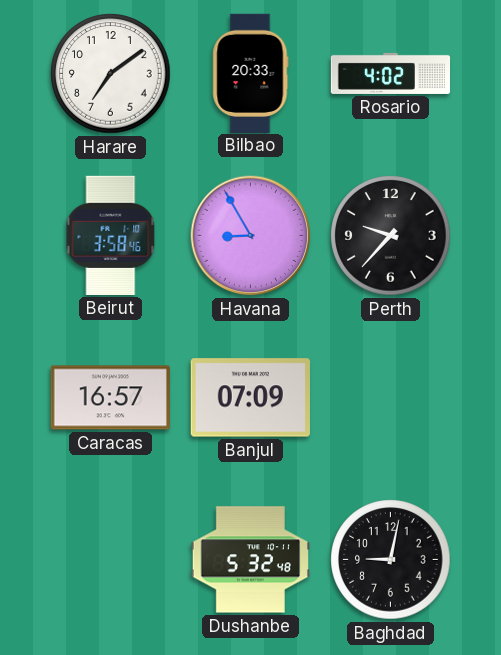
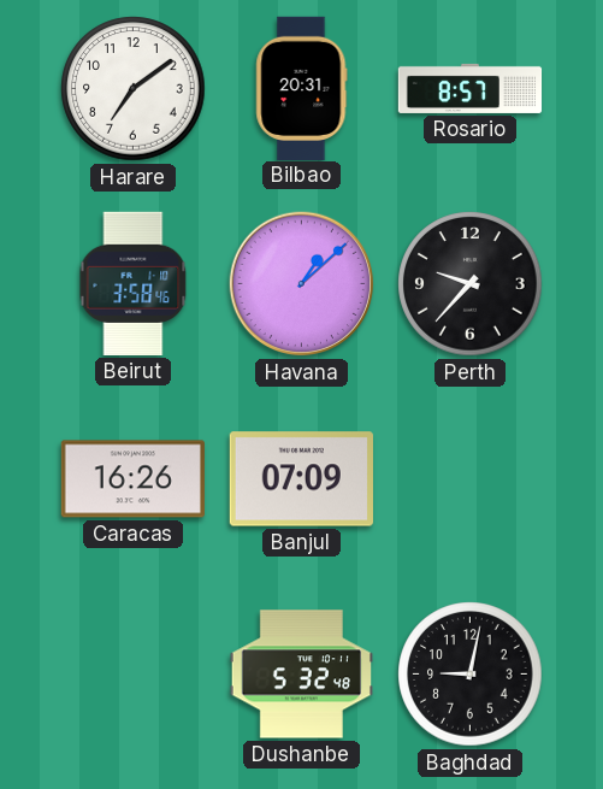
Bilbao: 20:33 -> 20:31
Rosario: 4:02 -> 8:57
Havana: 8:55 -> 1:08
Caracas: 16:57 -> 16:26
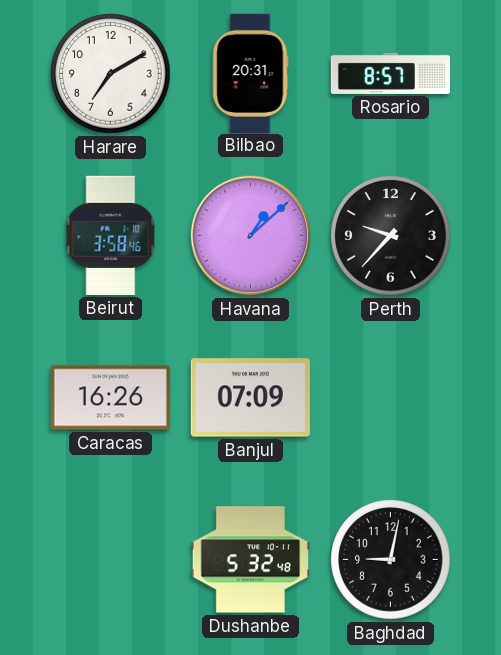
Harare: 7:09 -> 7:10
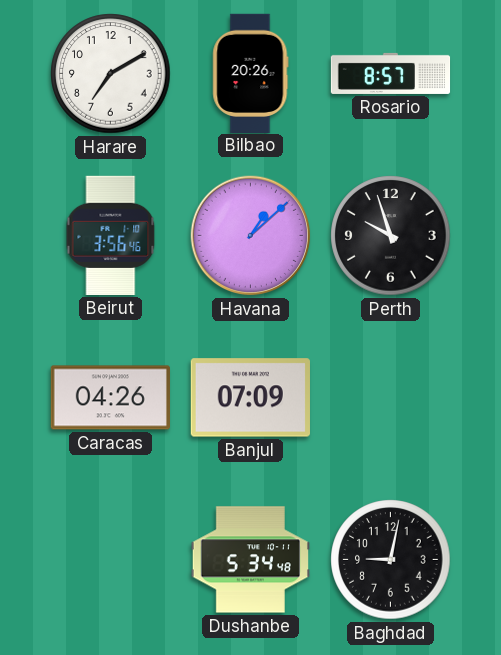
Bilbao: 20:31 -> 20:26
Beirut: 3:58 -> 3:56
Perth: 9:37 -> 9:57
Caracas: 16:26 -> 04:26
Dushanbe: 5:32 -> 5:34
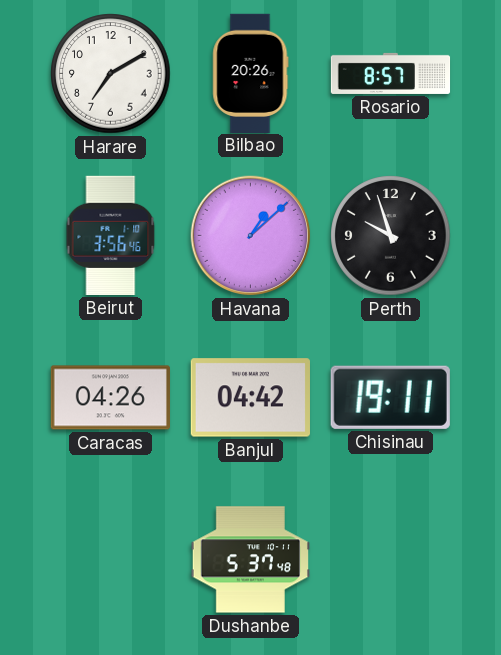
Banjul: 07:09 -> 04:42
Chisinau: none -> 19:11
Dushanbe: 5:34 -> 5:37
Baghdad: 9:02 -> none
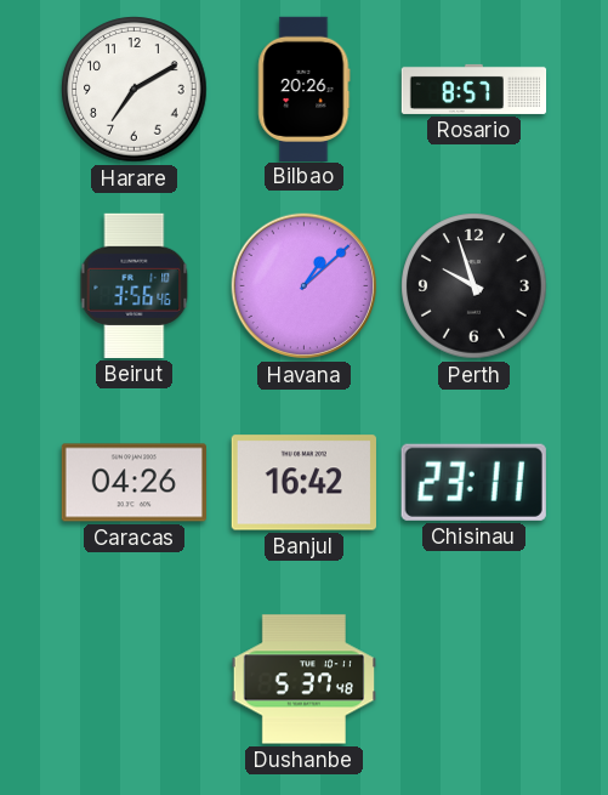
Banjul: 04:42 -> 16:42
Chisinau: 19:11 -> 23:11
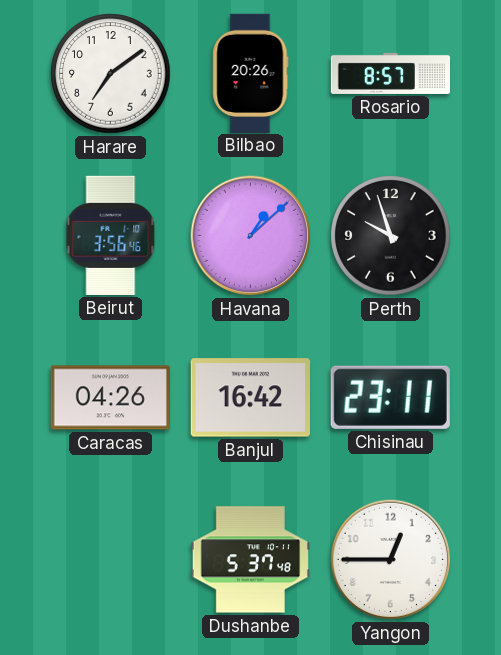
Harare: 7:10 -> 7:09
Yangon: none -> 12:45
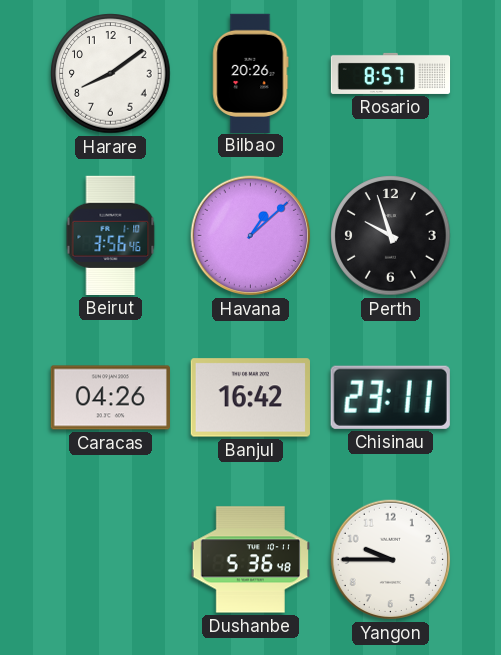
Harare: 7:09 -> 8:09
Dushanbe: 5:37 -> 5:36
Yangon: 12:45 -> 9:45
